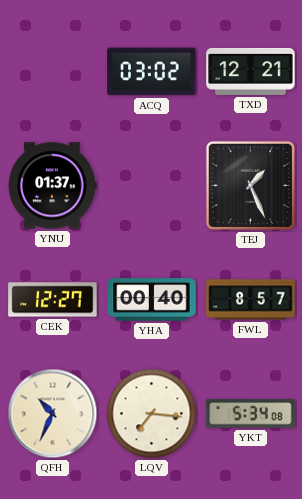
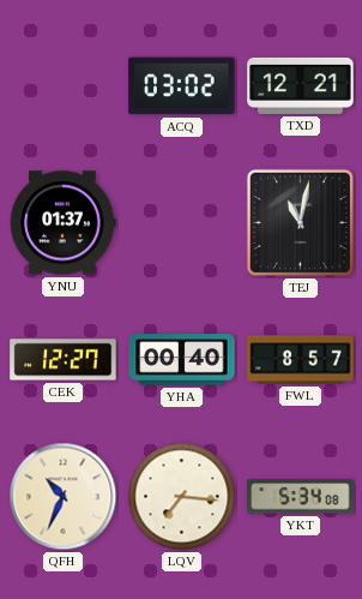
TEJ: 1:26 -> 11:02
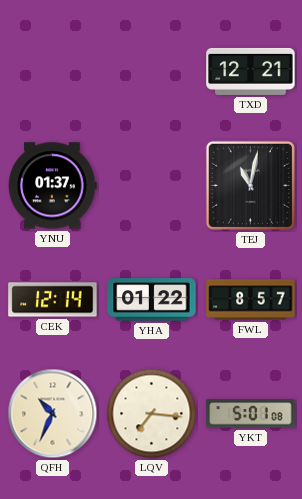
ACQ: 03:02 -> none
CEK: 12:27 -> 12:14
YHA: 00:40 -> 01:22
YKT: 5:34 -> 5:01
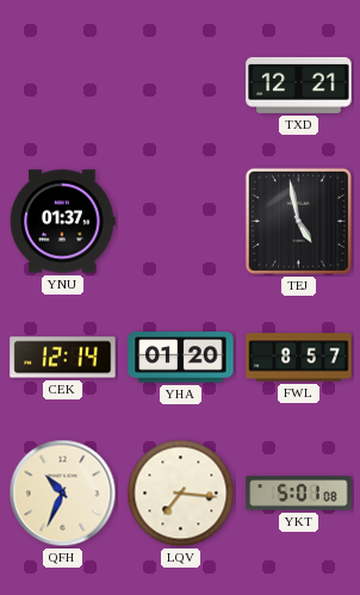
TEJ: 11:02 -> 4:58
YHA: 01:22 -> 01:20
